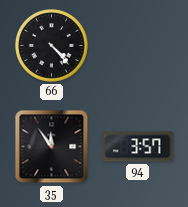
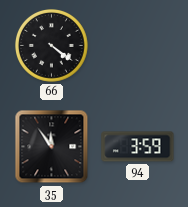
66: 4:23 -> 4:21
94: 3:57 -> 3:59
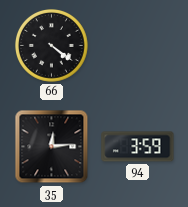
35: 11:54 -> 12:14
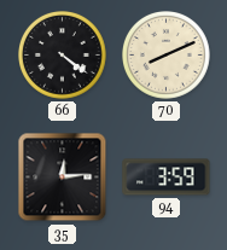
70: none -> 8:11
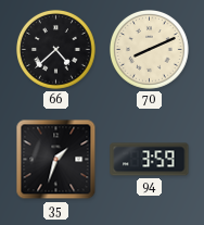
66: 4:21 -> 4:38
35: 12:14 -> 1:33
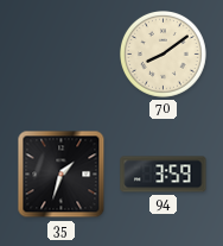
66: 4:38 -> none
70: 8:11 -> 8:09
